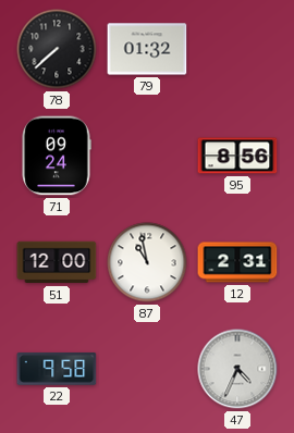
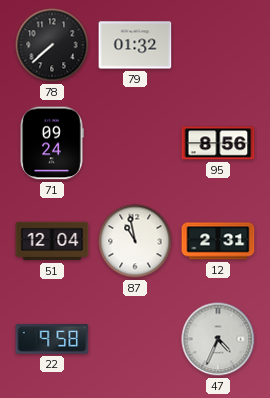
51: 12:00 -> 12:04
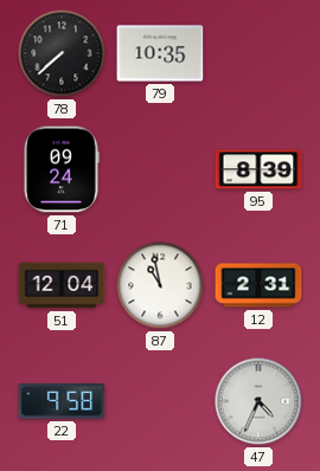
79: 01:32 -> 10:35
95: 8:56 -> 8:39
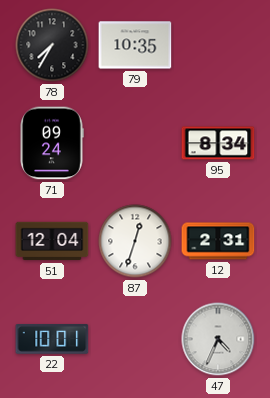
78: 7:38 -> 7:35
95: 8:39 -> 8:34
87: 10:58 -> 12:33
22: 9:58 -> 10:01
